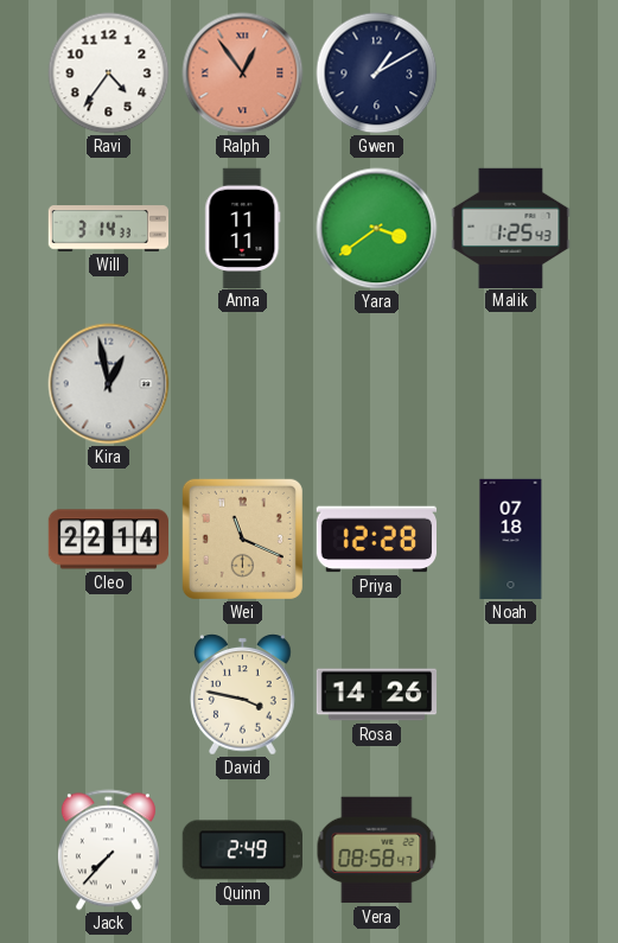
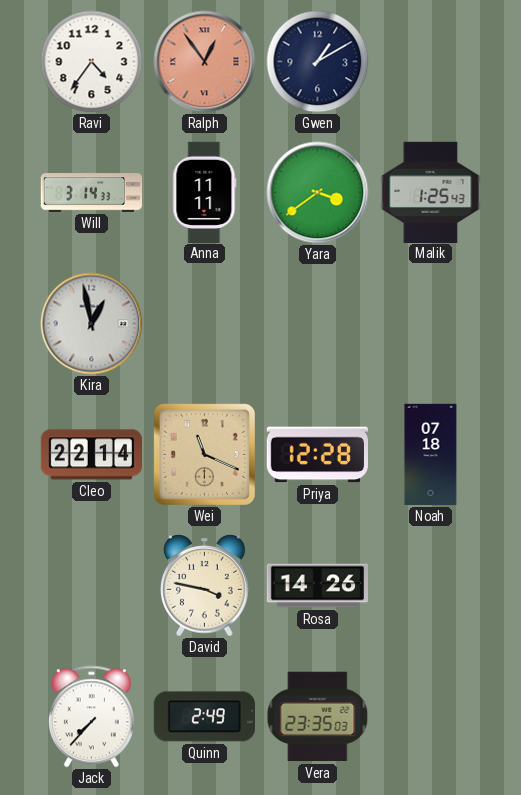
Vera: 08:58 -> 23:35
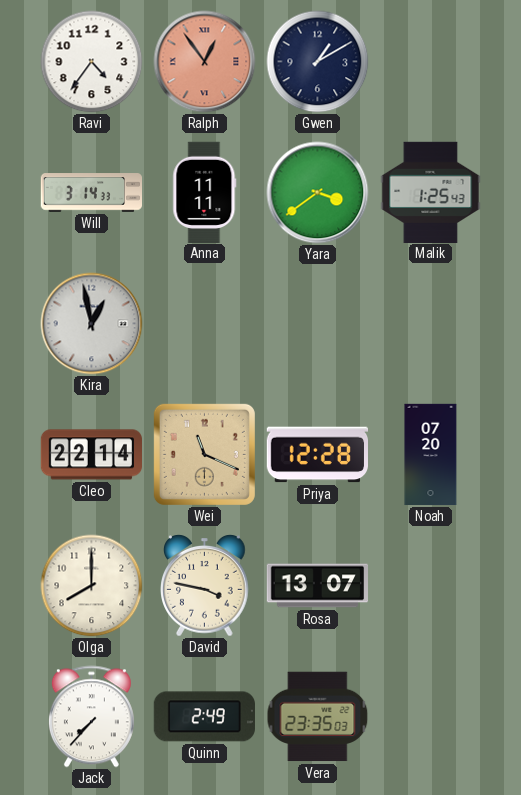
Noah: 07:18 -> 07:20
Olga: none -> 8:00
Rosa: 14:26 -> 13:07
